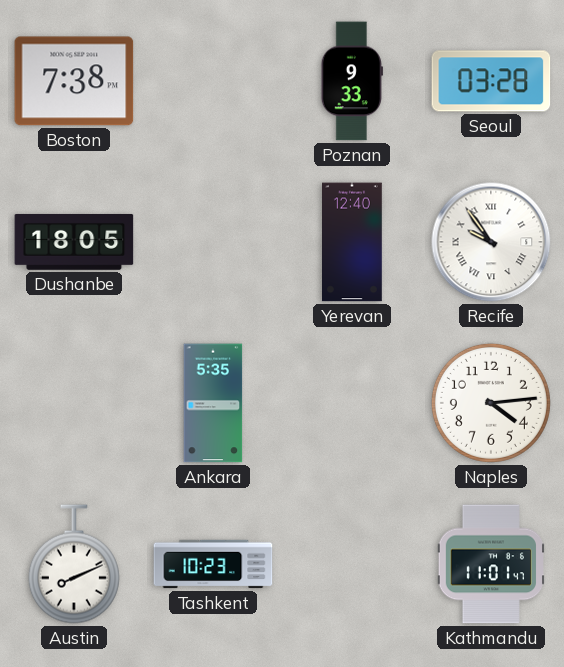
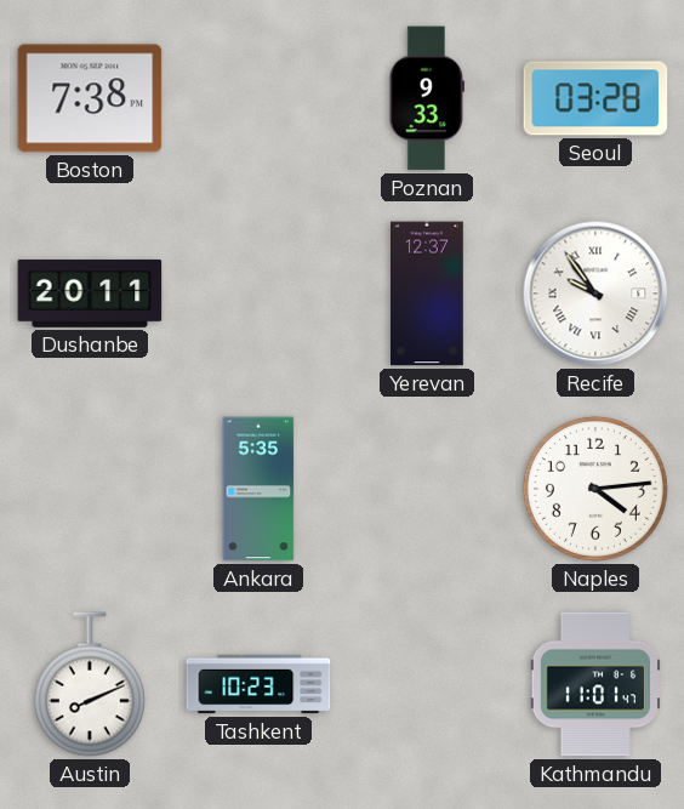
Dushanbe: 18:05 -> 20:11
Yerevan: 12:40 -> 12:37
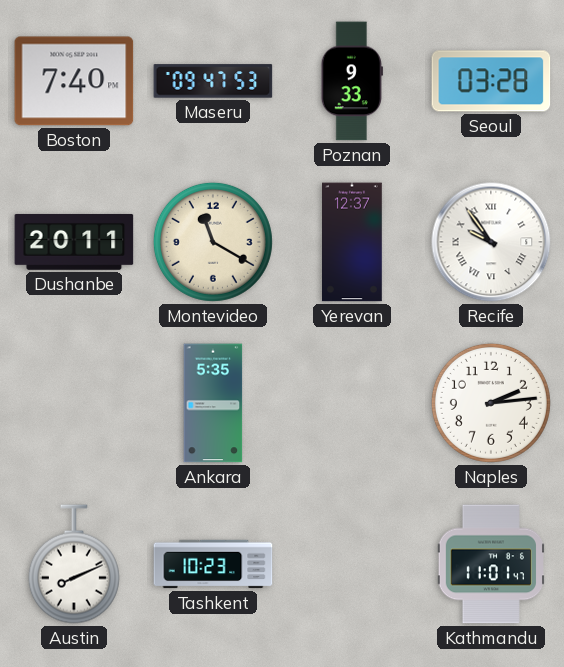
Boston: 7:38 -> 7:40
Maseru: none -> 09:47
Montevideo: none -> 11:20
Naples: 4:14 -> 2:14
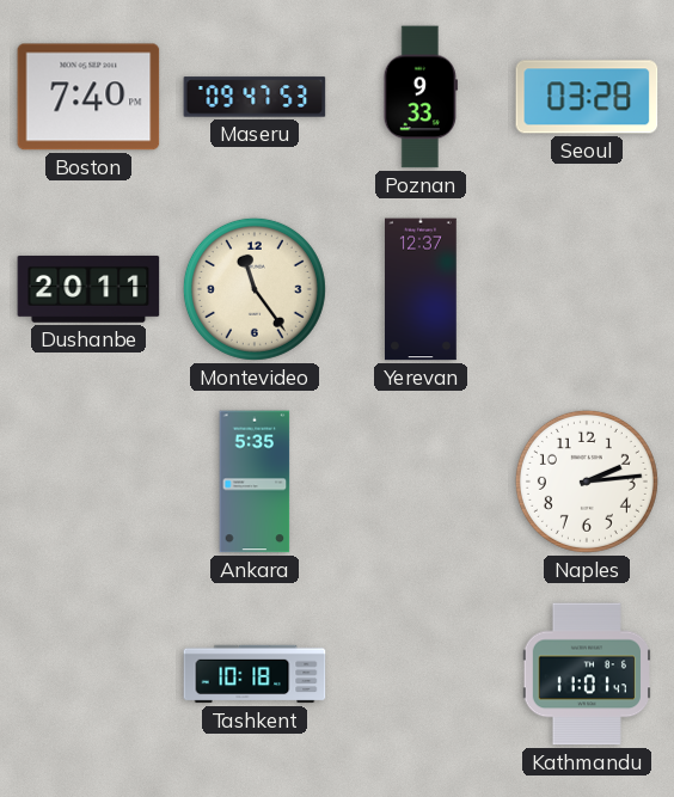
Montevideo: 11:20 -> 11:24
Recife: 9:54 -> none
Austin: 8:11 -> none
Tashkent: 10:23 -> 10:18
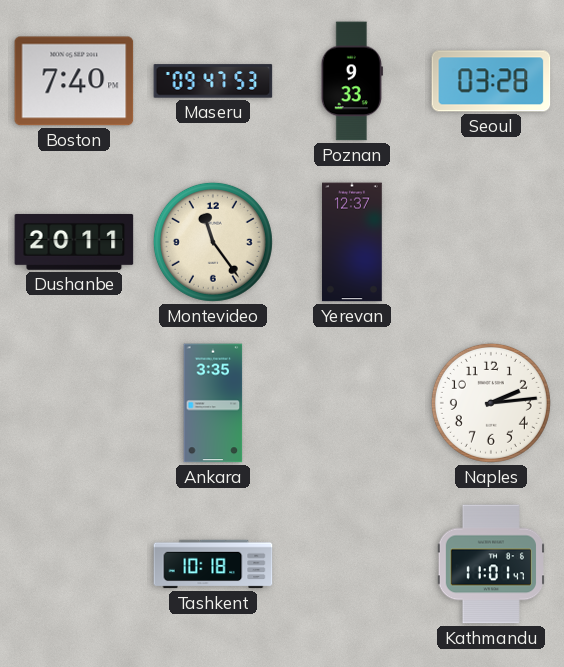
Ankara: 5:35 -> 3:35
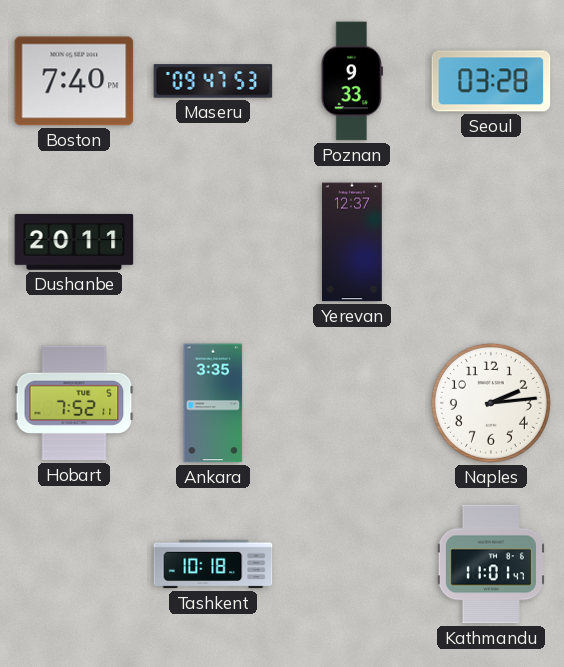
Montevideo: 11:24 -> none
Hobart: none -> 7:52
